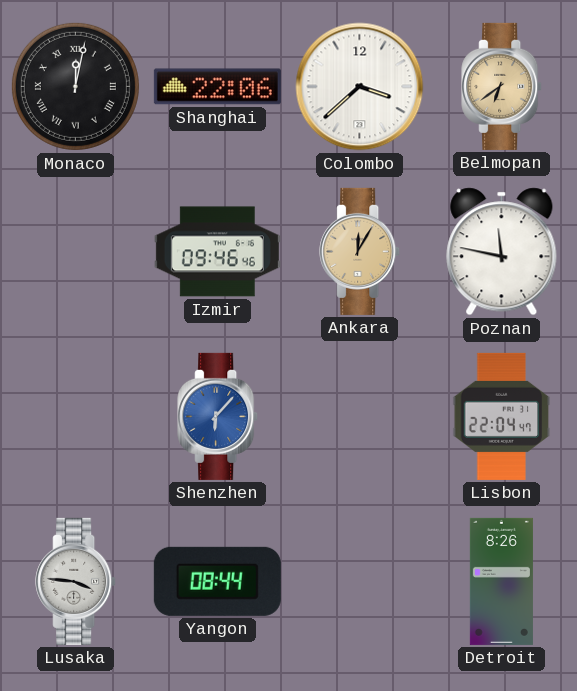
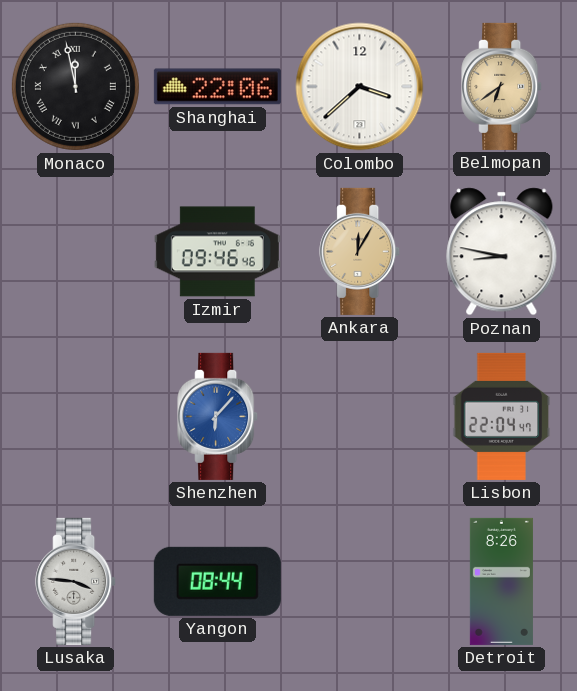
Monaco: 12:02 -> 11:58
Poznan: 11:47 -> 8:47
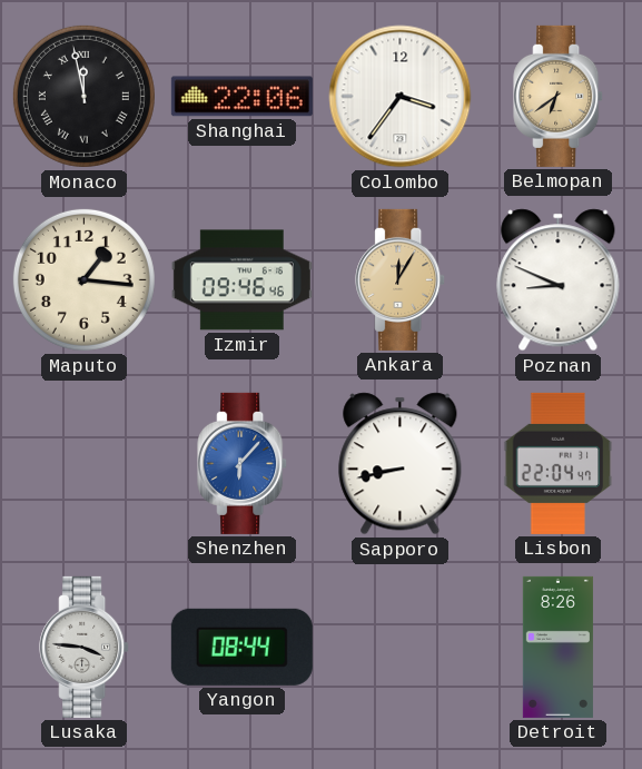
Colombo: 3:38 -> 3:36
Maputo: none -> 1:16
Poznan: 8:47 -> 8:49
Sapporo: none -> 8:43
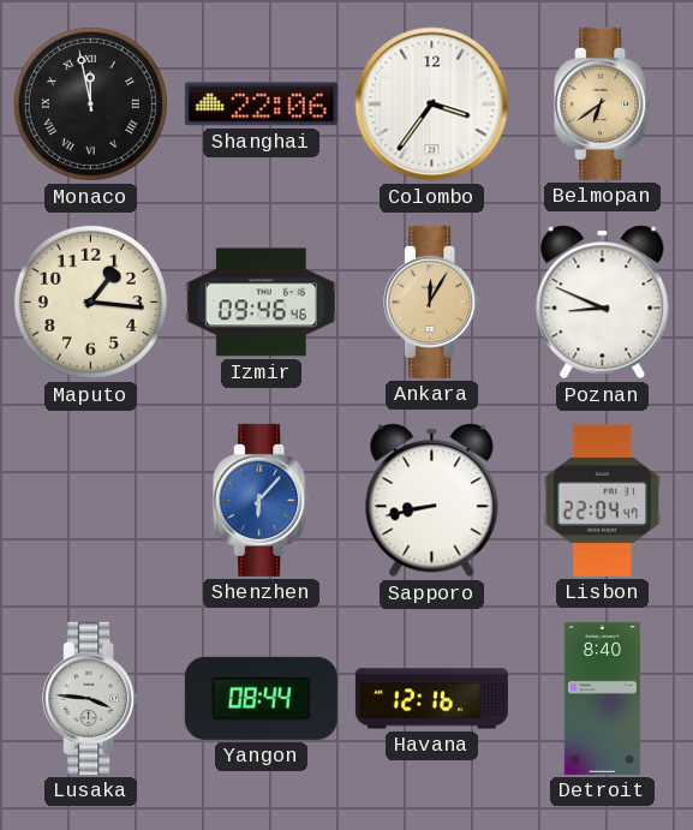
Havana: none -> 12:16
Detroit: 8:26 -> 8:40
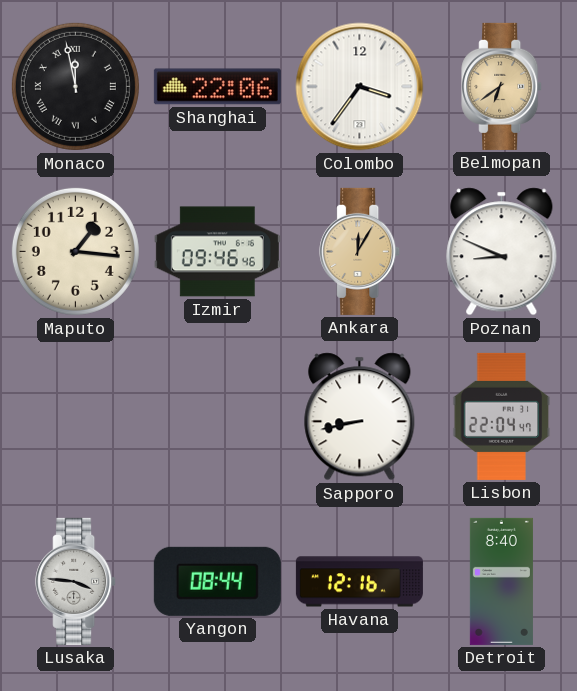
Shenzhen: 6:07 -> none
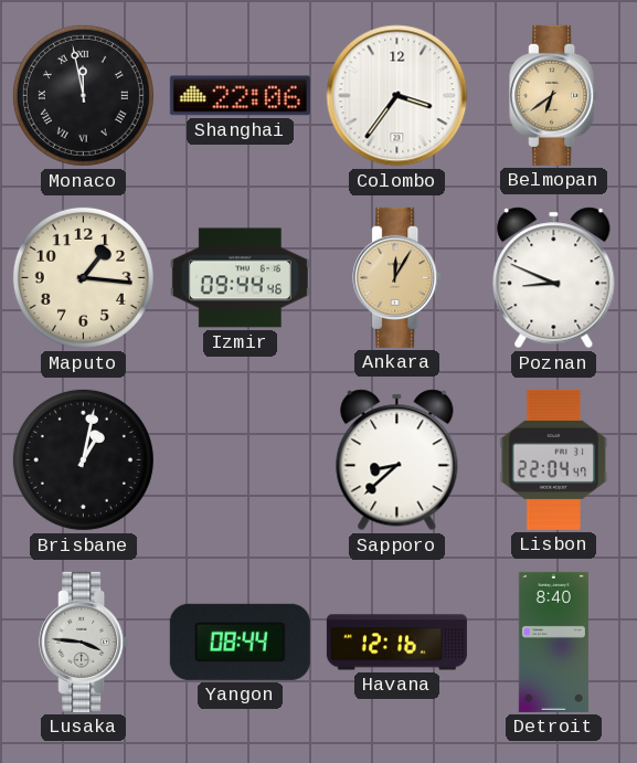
Izmir: 09:46 -> 09:44
Brisbane: none -> 1:02
Sapporo: 8:43 -> 8:38
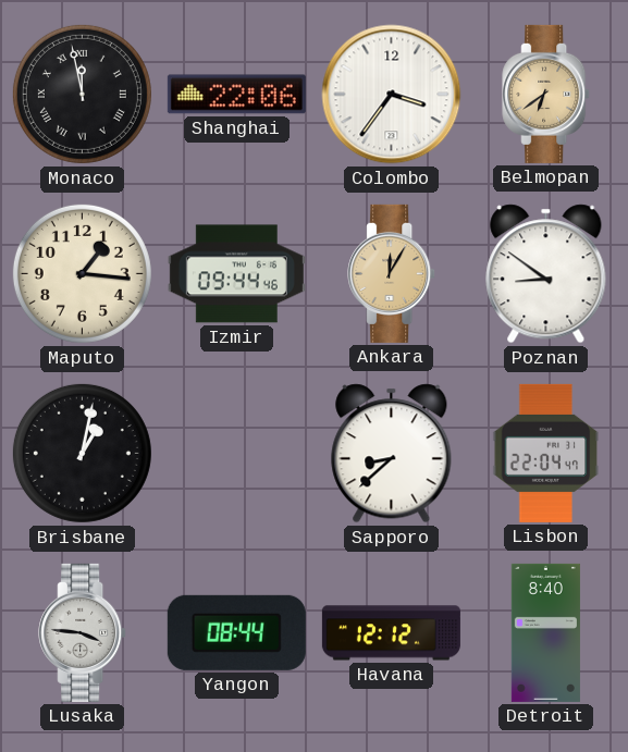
Poznan: 8:49 -> 8:51
Havana: 12:16 -> 12:12
